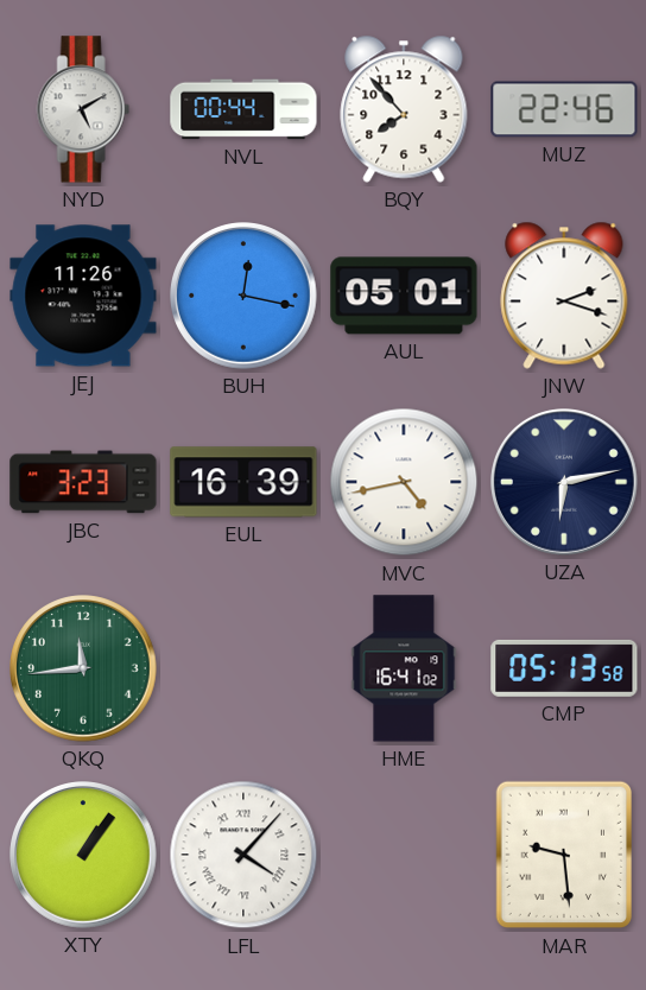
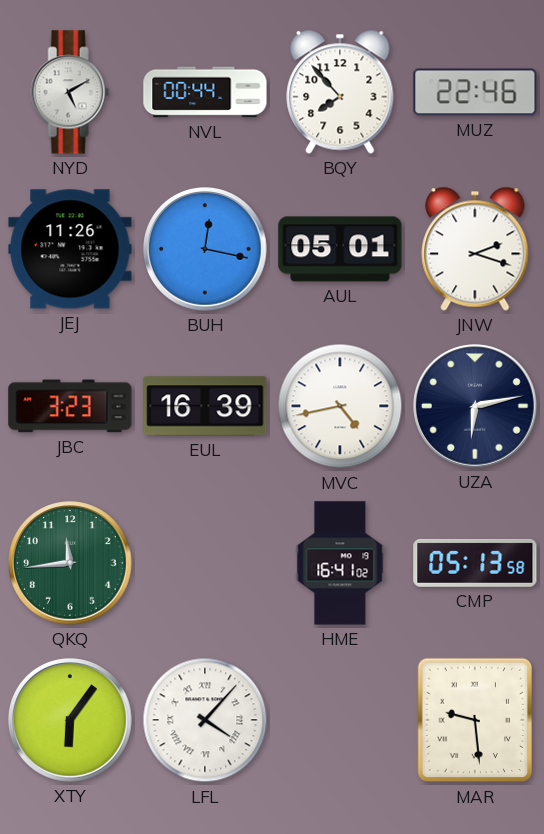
XTY: 1:06 -> 6:06
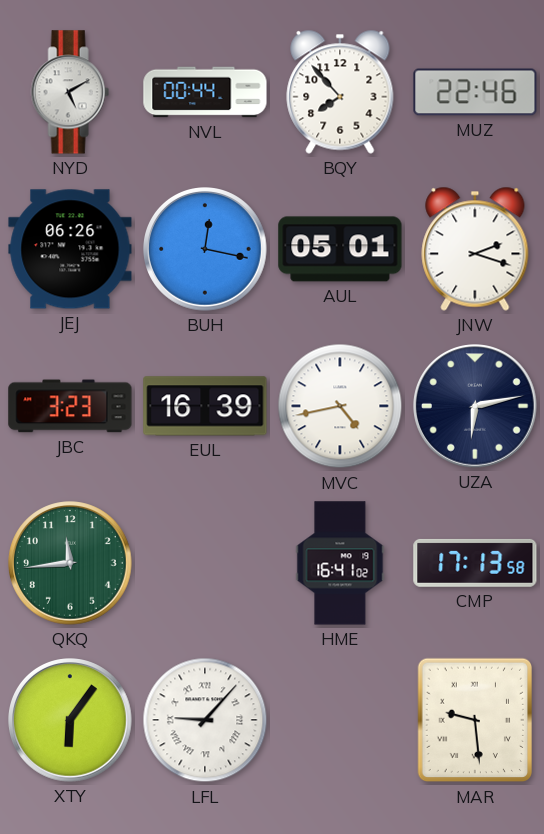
JEJ: 11:26 -> 06:26
CMP: 05:13 -> 17:13
LFL: 4:07 -> 9:07
